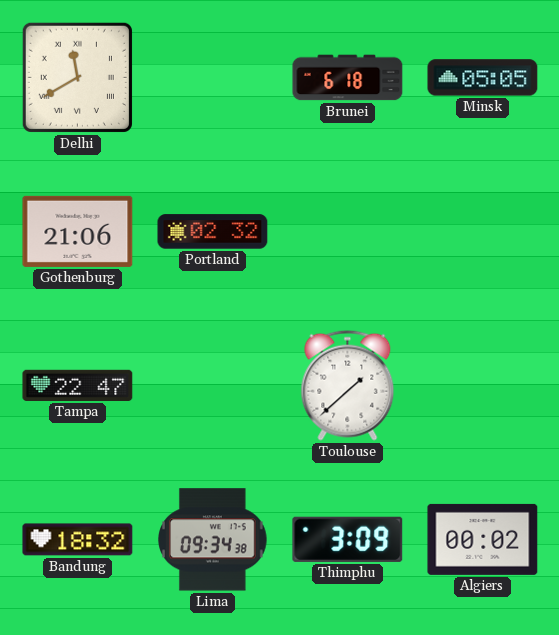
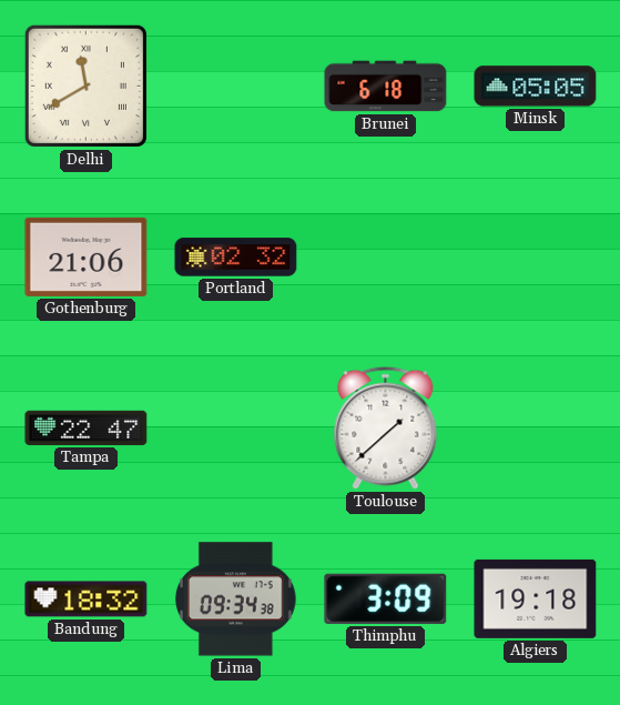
Algiers: 00:02 -> 19:18
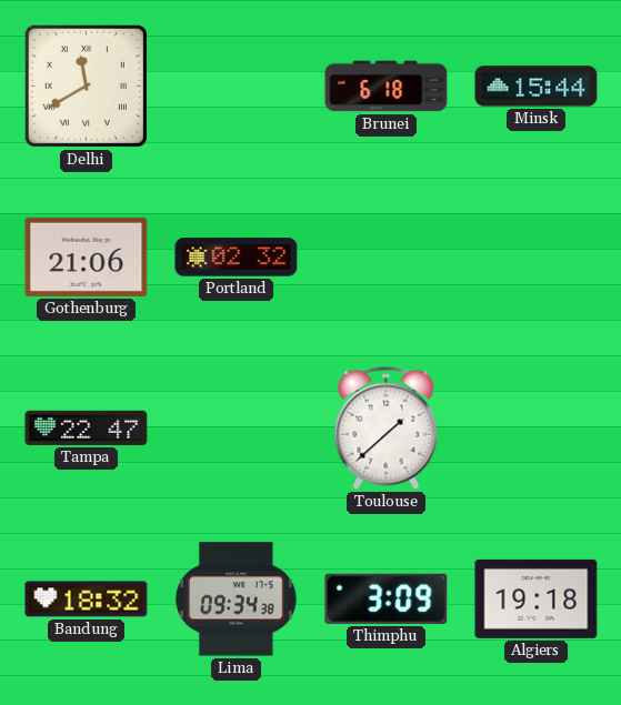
Minsk: 05:05 -> 15:44
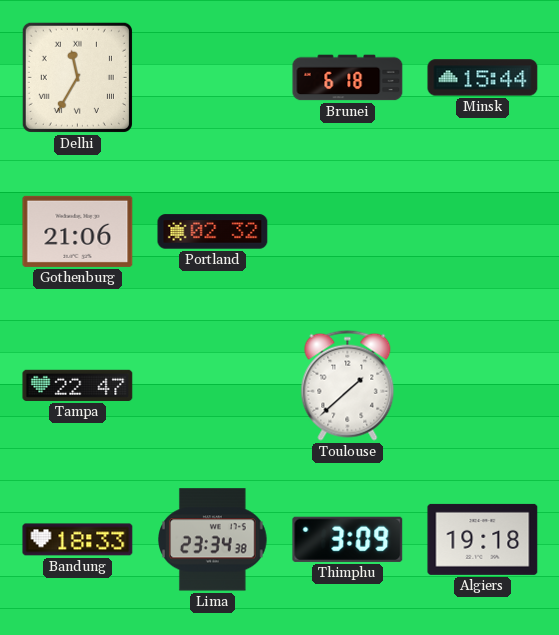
Delhi: 11:40 -> 11:35
Bandung: 18:32 -> 18:33
Lima: 09:34 -> 23:34
